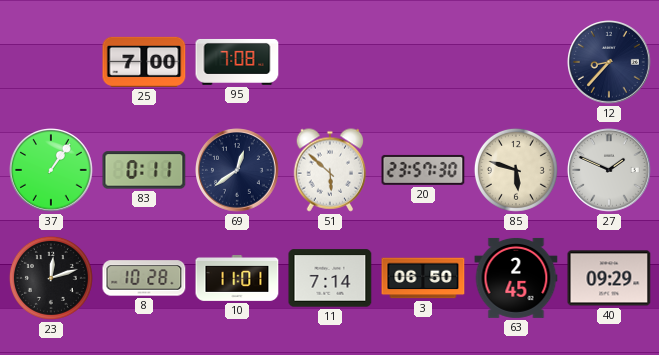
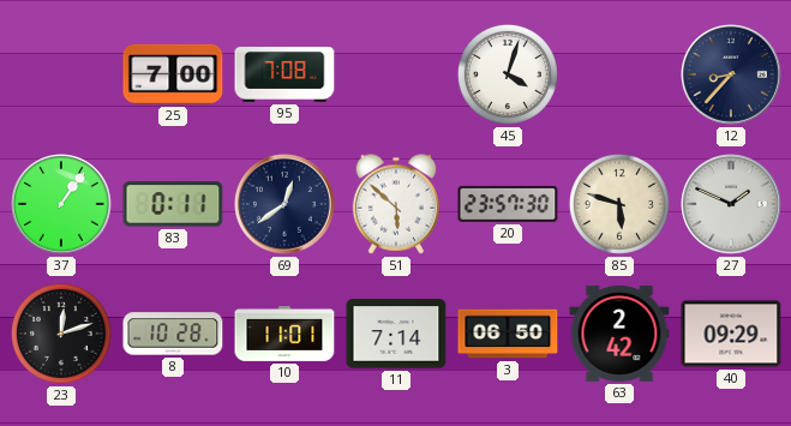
45: none -> 4:03
63: 2:45 -> 2:42
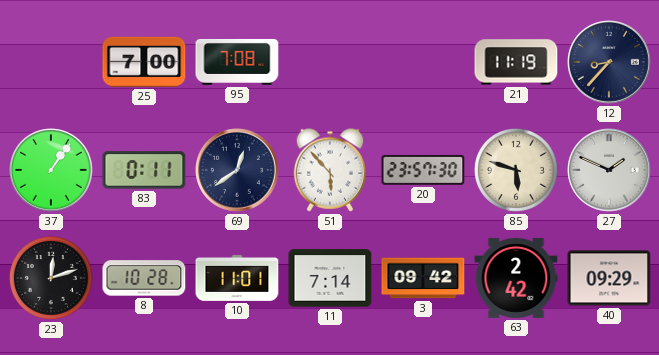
45: 4:03 -> none
21: none -> 11:19
51: 5:52 -> 5:53
3: 06:50 -> 09:42
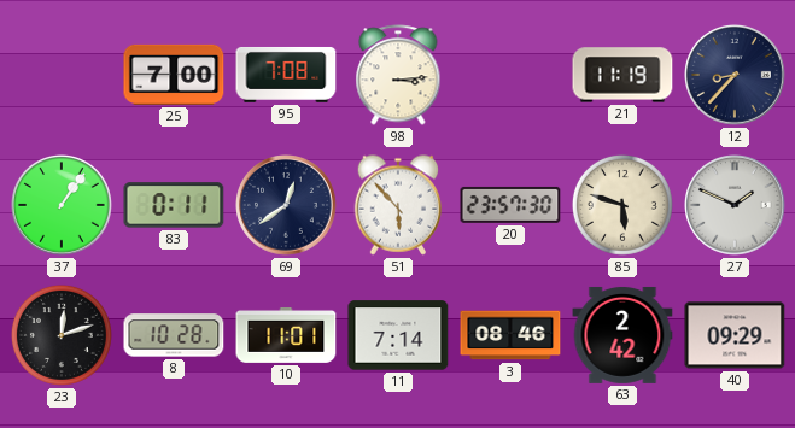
98: none -> 3:14
3: 09:42 -> 08:46
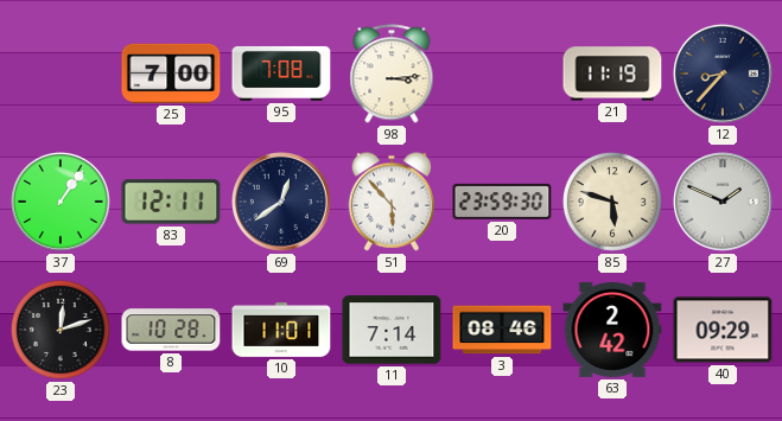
83: 0:11 -> 12:11
20: 23:57 -> 23:59
